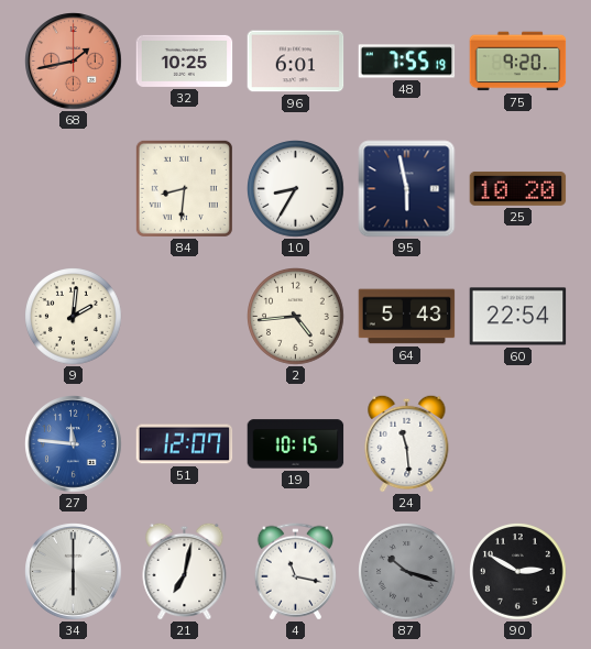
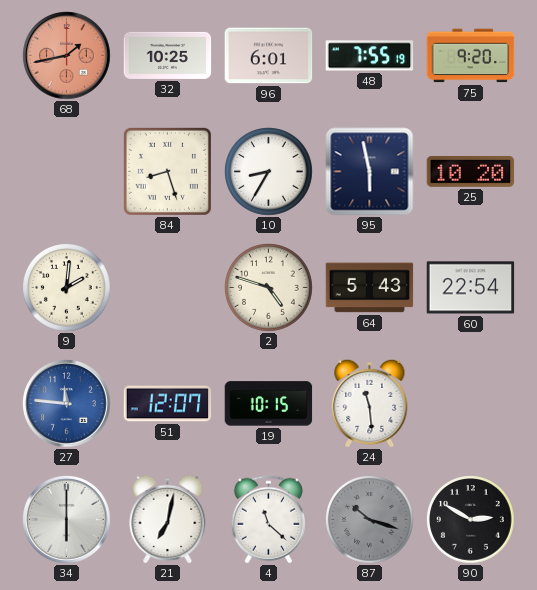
84: 8:31 -> 8:27
2: 4:44 -> 4:48
4: 11:17 -> 11:22
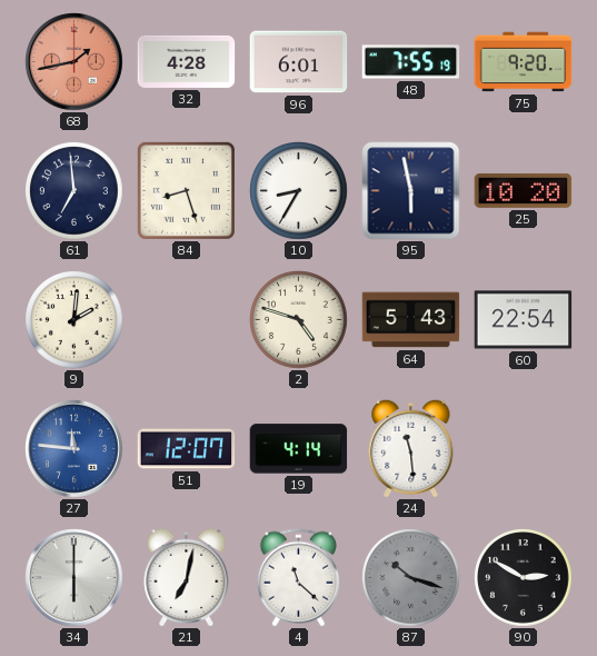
32: 10:25 -> 4:28
61: none -> 6:59
19: 10:15 -> 4:14
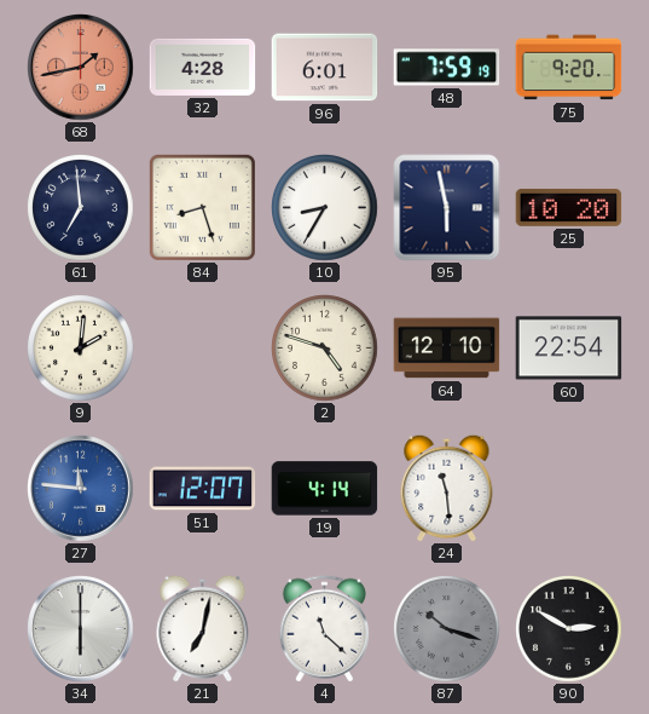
48: 7:55 -> 7:59
64: 5:43 -> 12:10
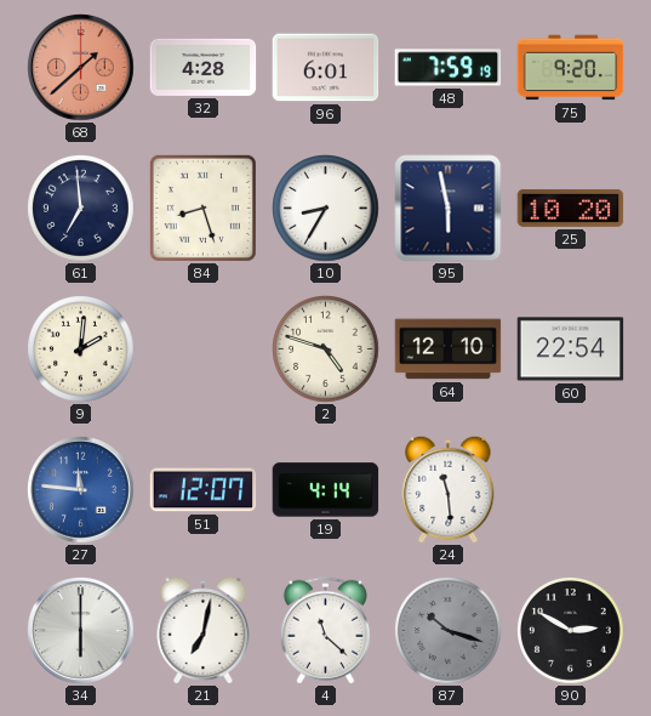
68: 1:43 -> 1:38
